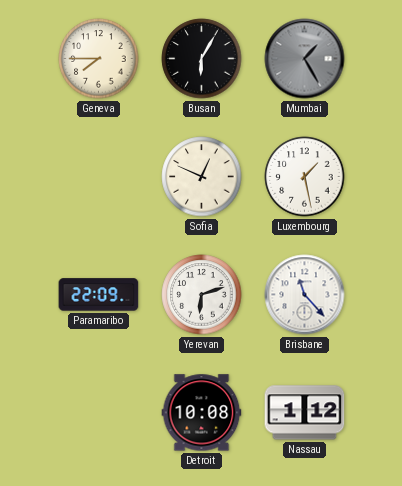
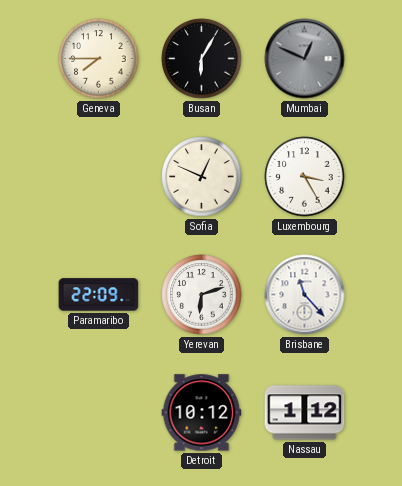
Mumbai: 1:25 -> 12:49
Luxembourg: 1:28 -> 3:25
Detroit: 10:08 -> 10:12
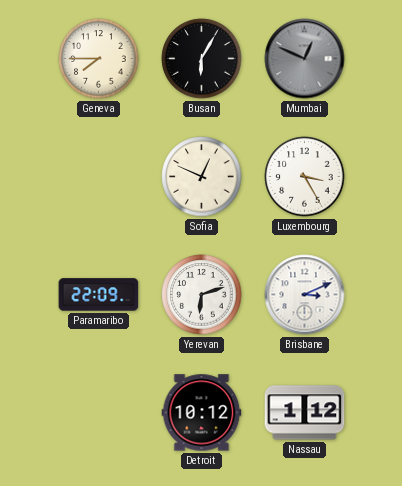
Brisbane: 11:23 -> 3:11
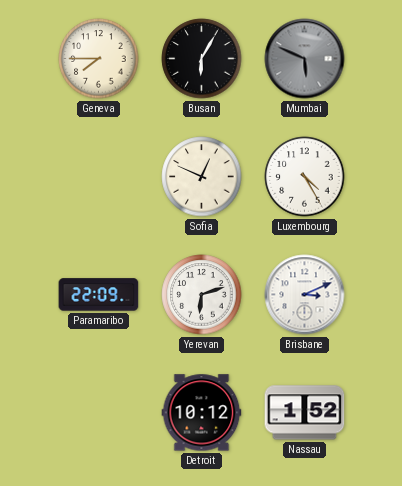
Mumbai: 12:49 -> 5:49
Luxembourg: 3:25 -> 4:25
Nassau: 1:12 -> 1:52
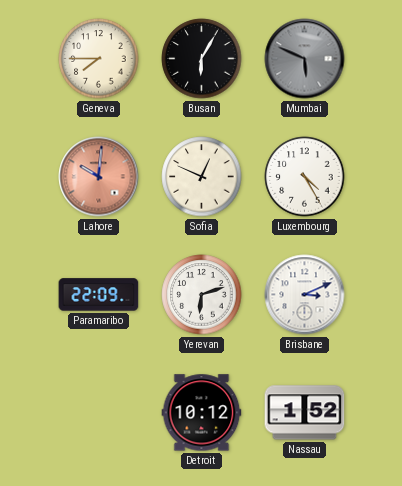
Lahore: none -> 10:01
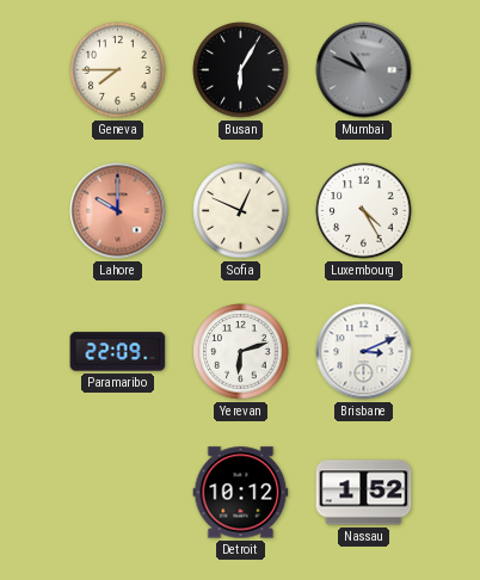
Mumbai: 5:49 -> 10:49
Lahore: 10:01 -> 10:00
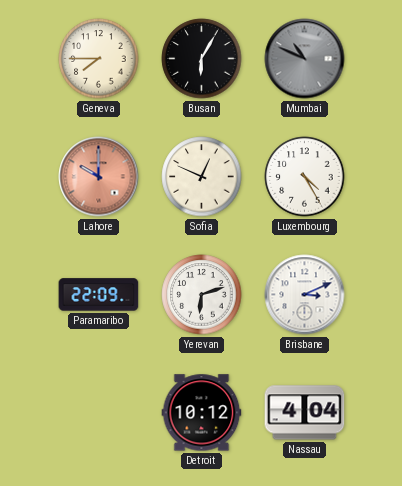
Nassau: 1:52 -> 4:04
